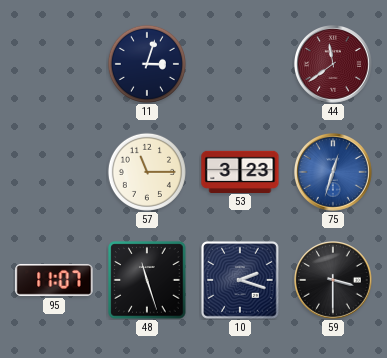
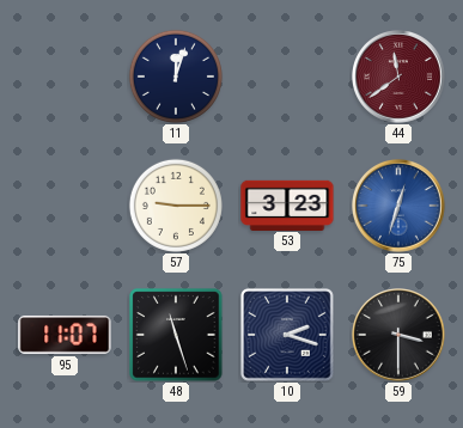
11: 3:03 -> 12:03
57: 11:15 -> 9:15
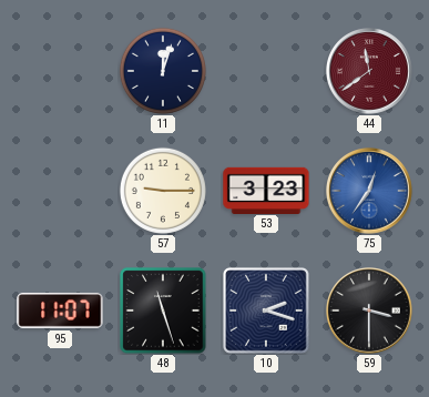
75: 12:33 -> 12:36
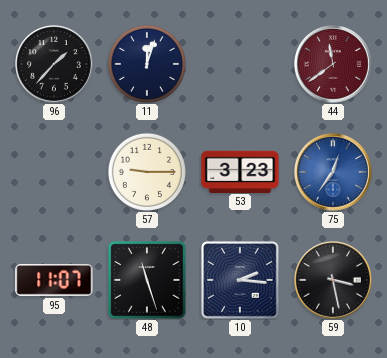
96: none -> 1:37
10: 2:18 -> 2:16
59: 3:30 -> 3:28
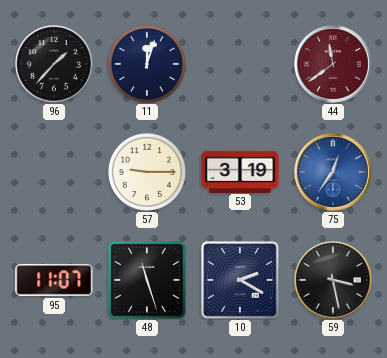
53: 3:23 -> 3:19
10: 2:16 -> 2:20
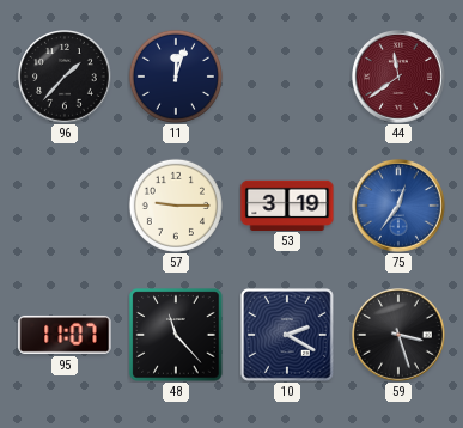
48: 11:27 -> 11:23
59: 3:28 -> 3:27
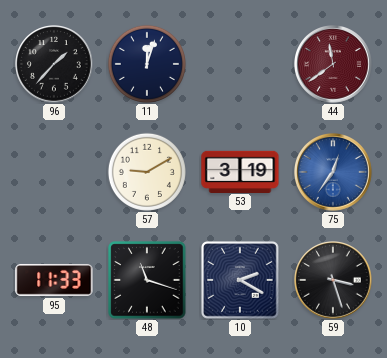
57: 9:15 -> 9:10
95: 11:07 -> 11:33
48: 11:23 -> 11:18
